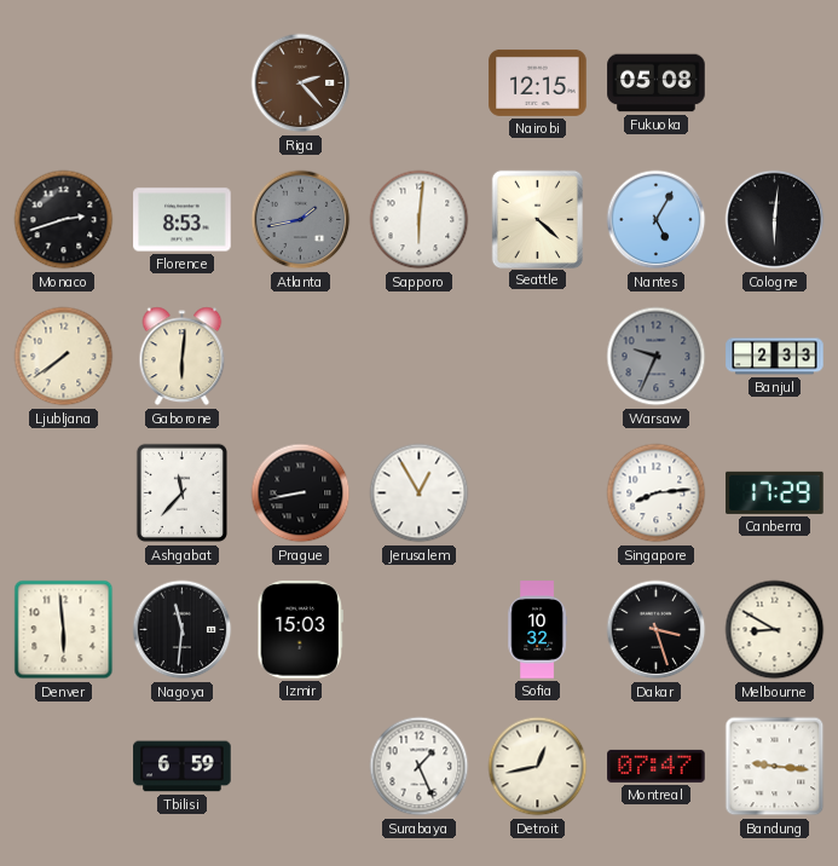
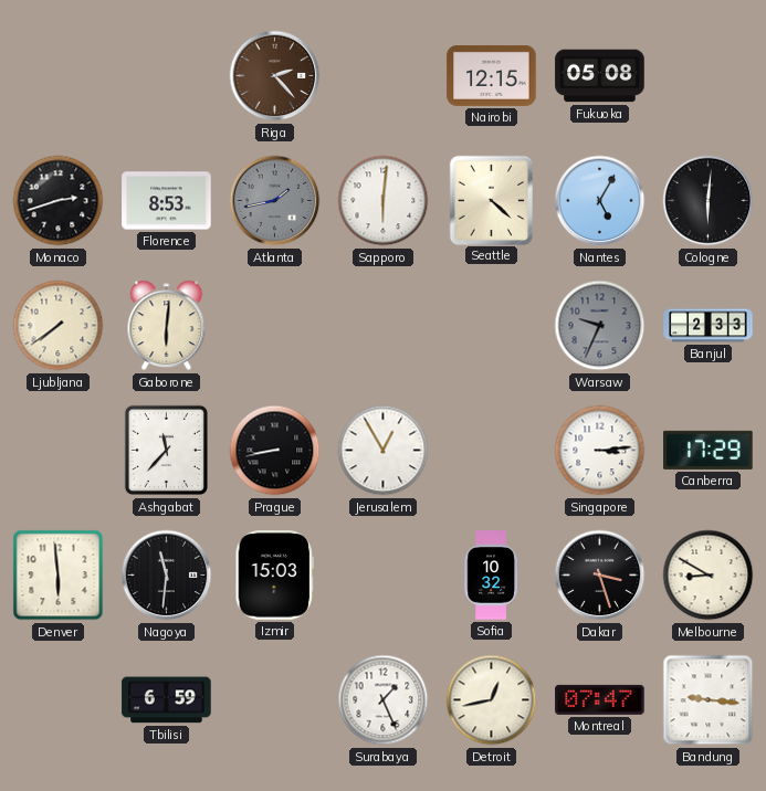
Singapore: 8:14 -> 3:14
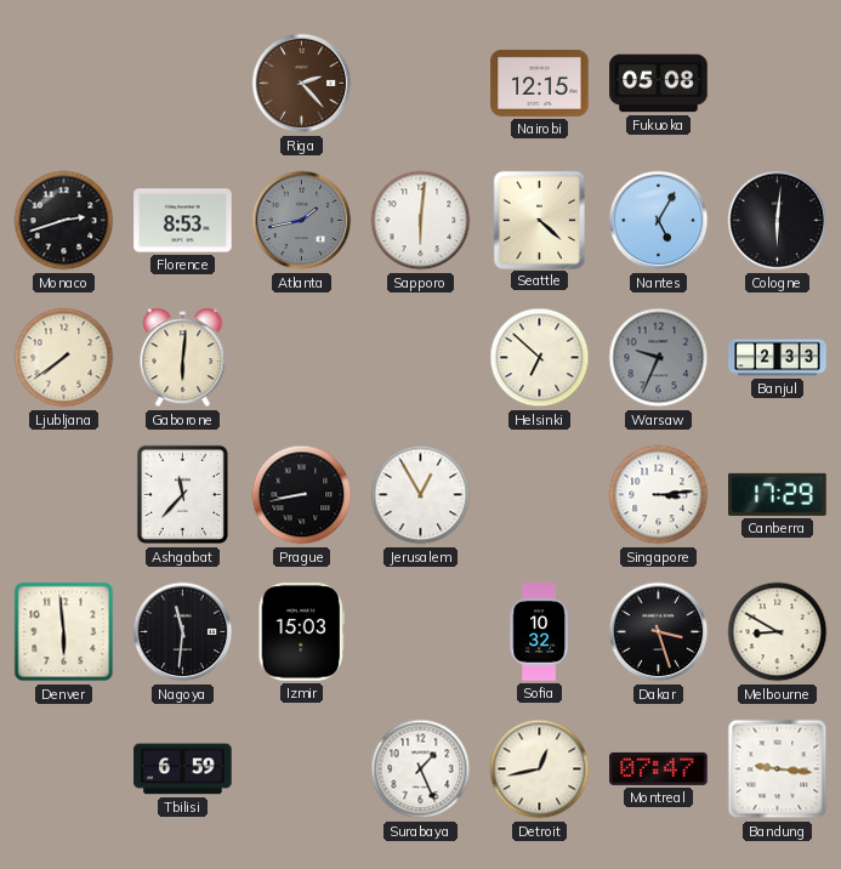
Helsinki: none -> 6:52
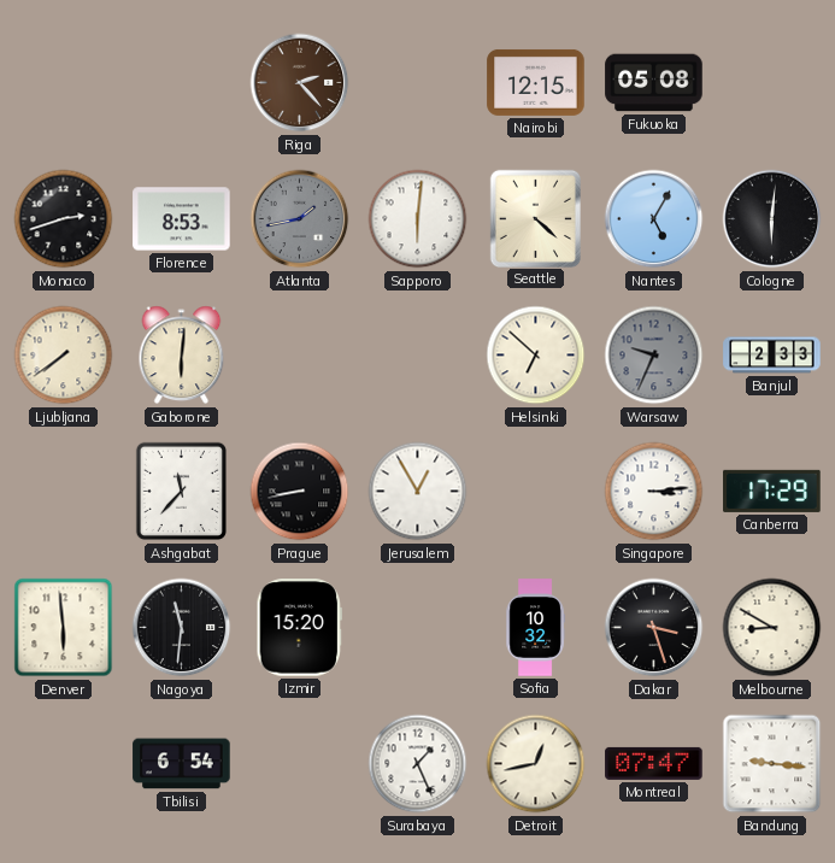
Izmir: 15:03 -> 15:20
Tbilisi: 6:59 -> 6:54
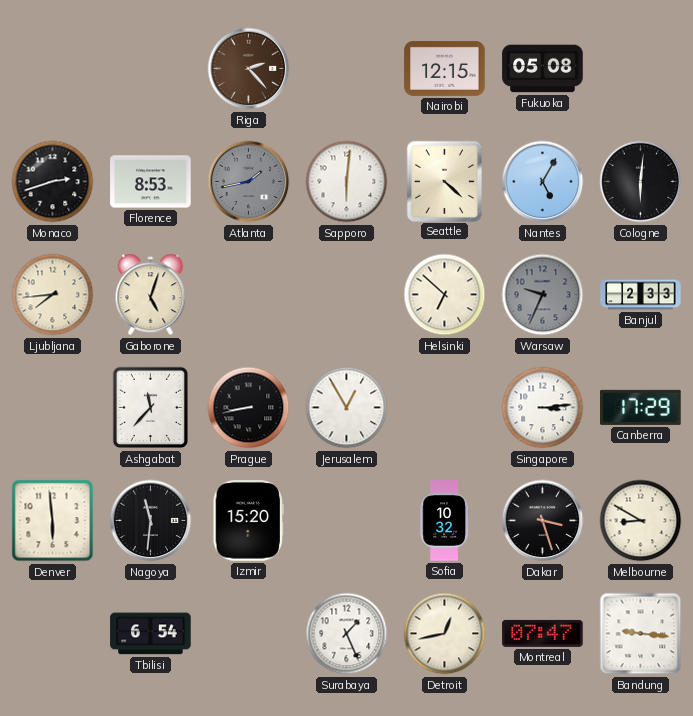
Ljubljana: 7:39 -> 7:44
Gaborone: 6:01 -> 5:03
